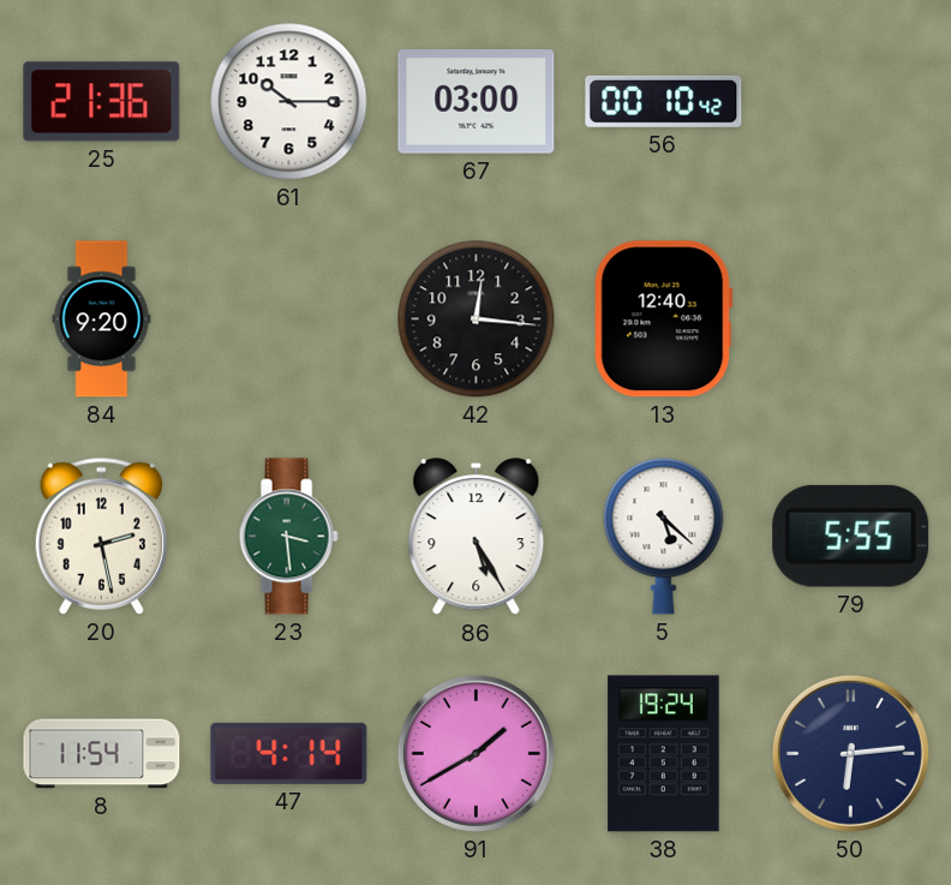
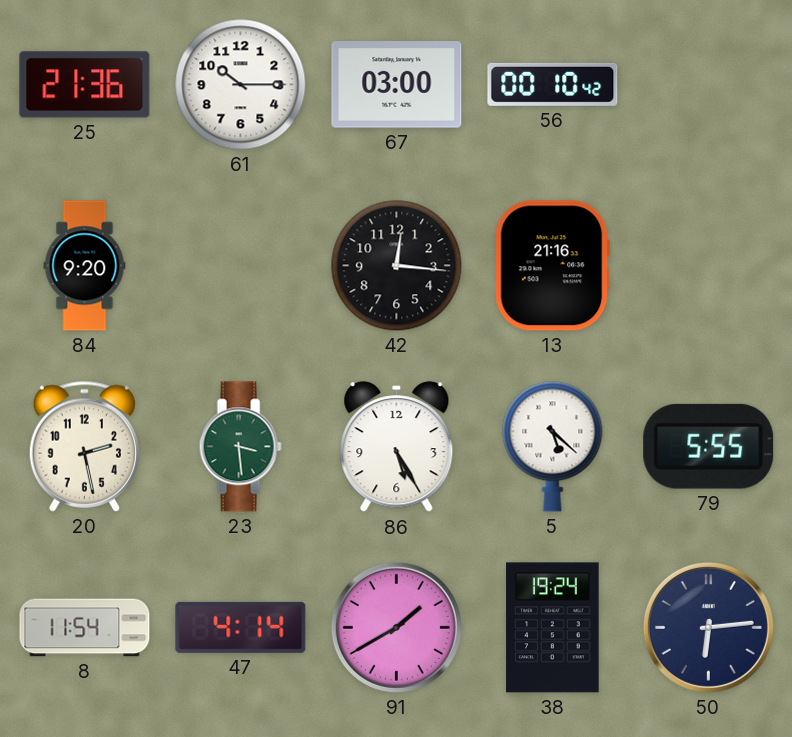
13: 12:40 -> 21:16
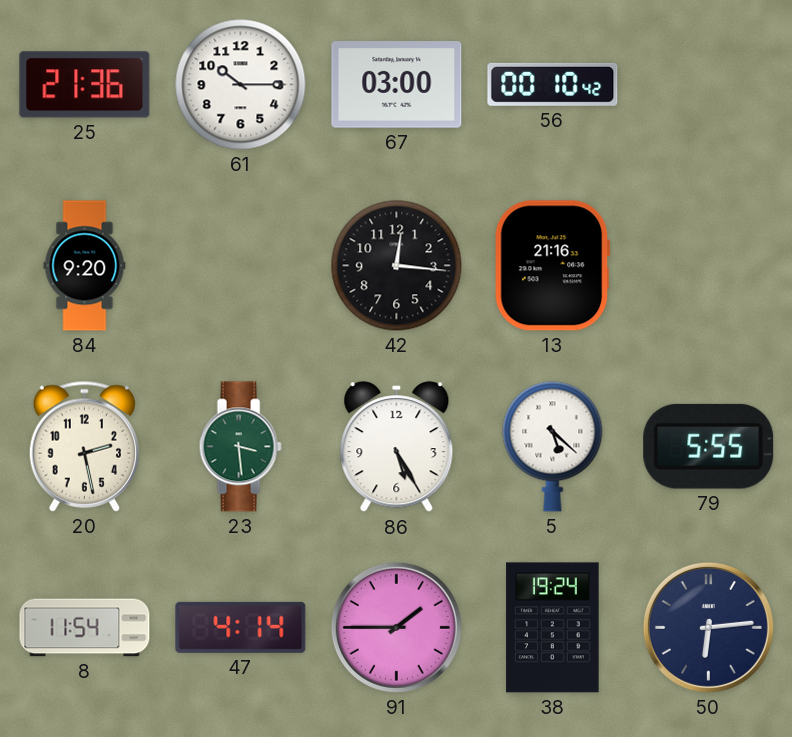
91: 1:40 -> 1:45
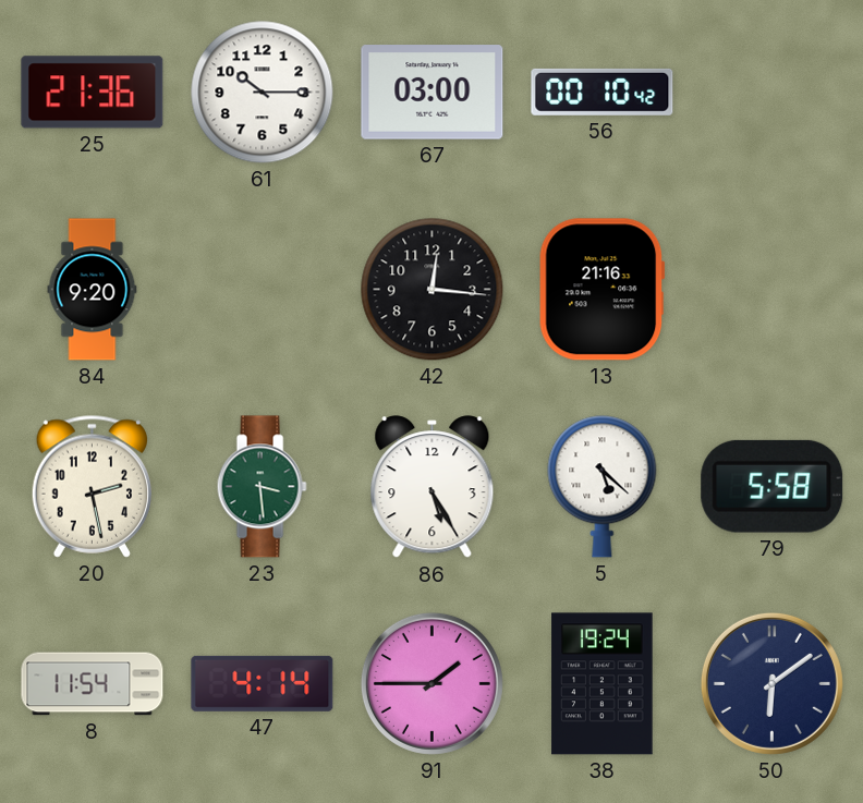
79: 5:55 -> 5:58
50: 6:14 -> 6:09
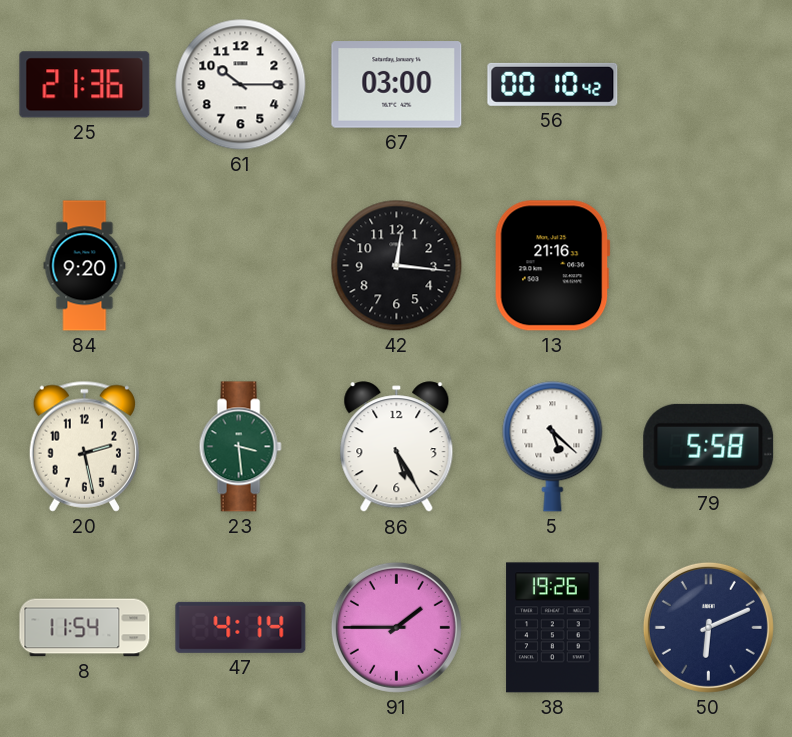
38: 19:24 -> 19:26
50: 6:09 -> 6:11
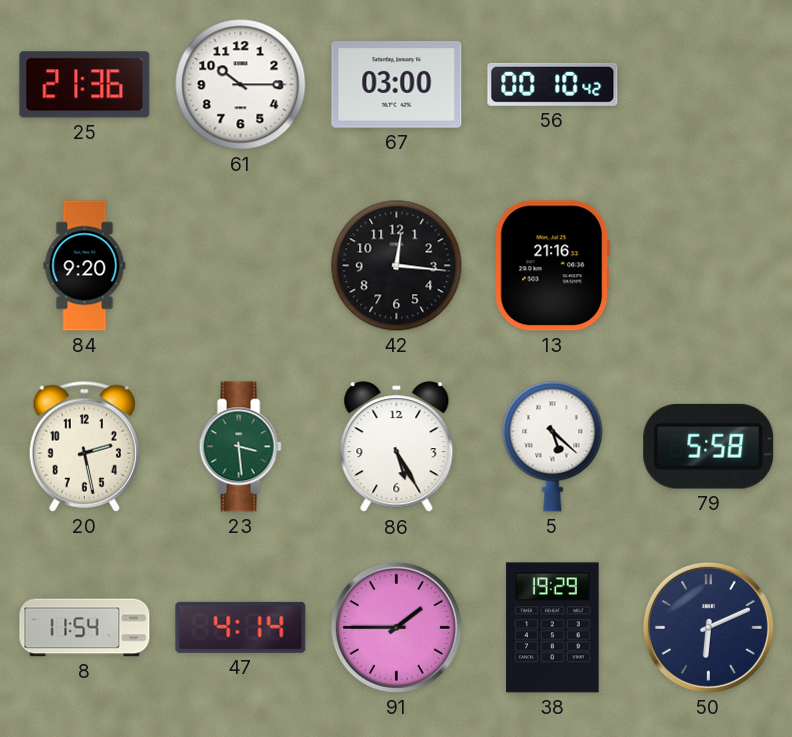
38: 19:26 -> 19:29
